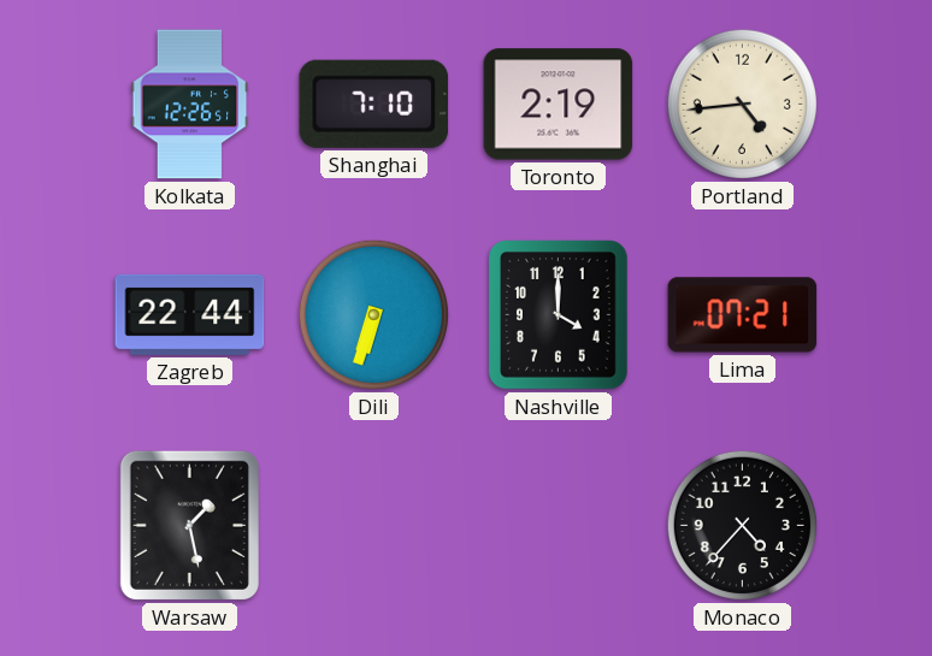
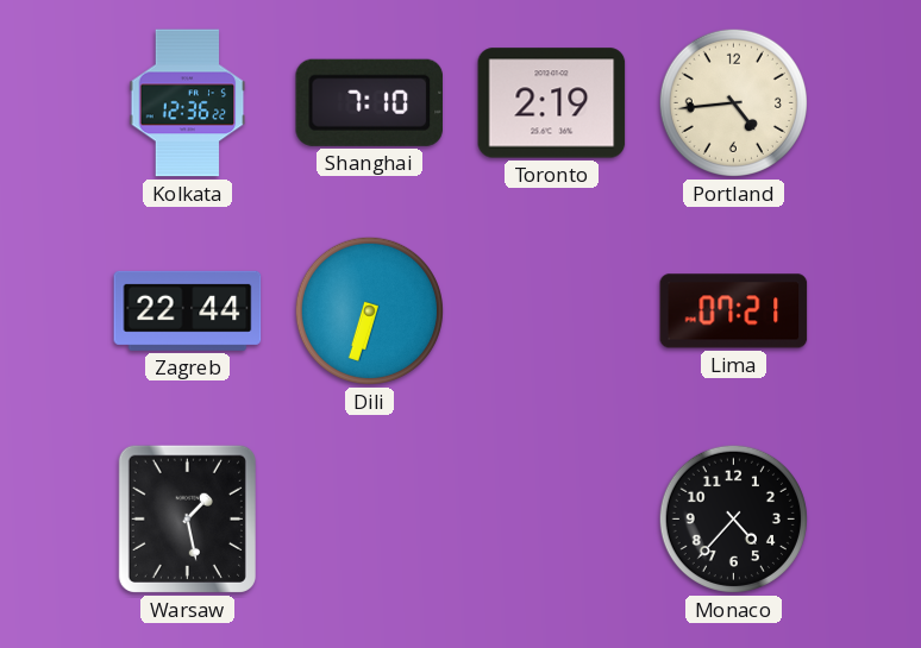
Kolkata: 12:26 -> 12:36
Nashville: 4:00 -> none
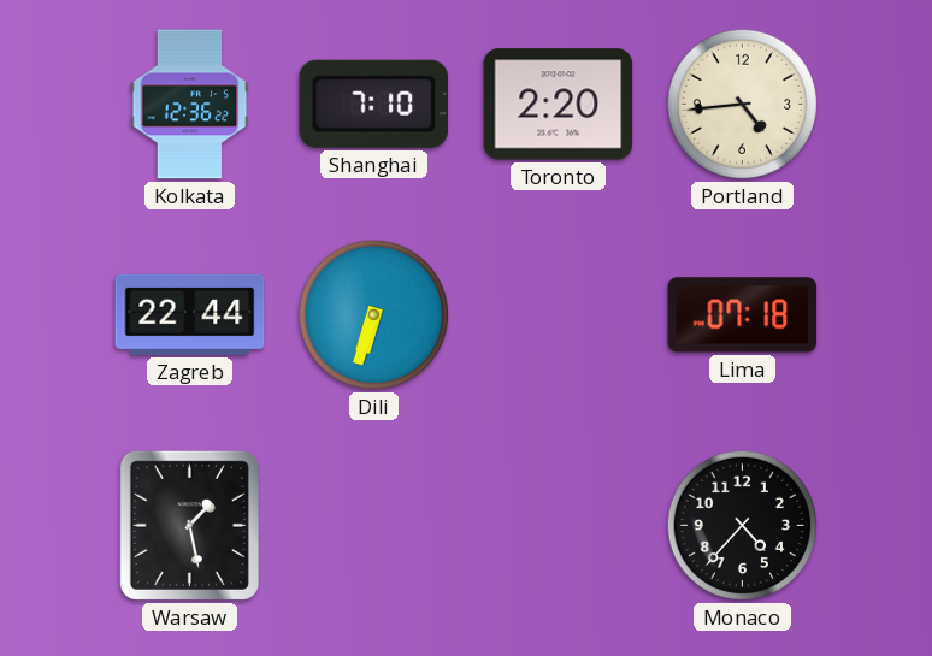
Toronto: 2:19 -> 2:20
Lima: 07:21 -> 07:18
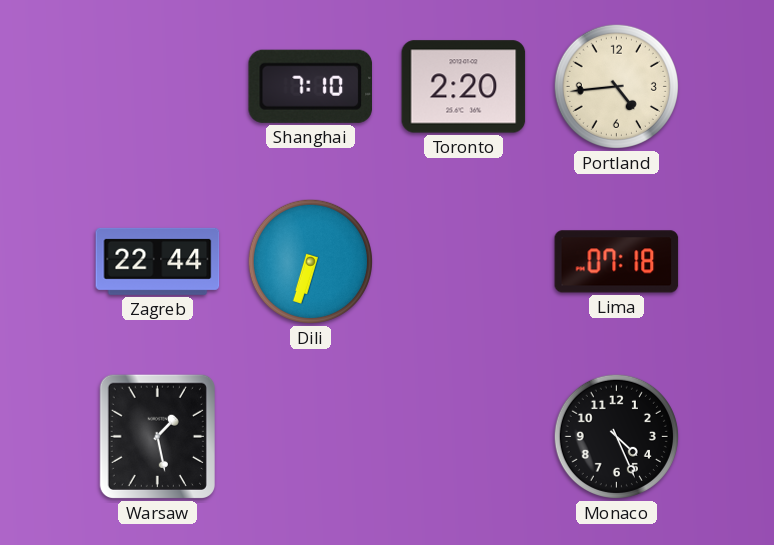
Kolkata: 12:36 -> none
Monaco: 4:37 -> 4:26
